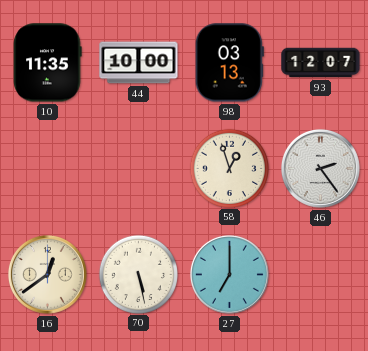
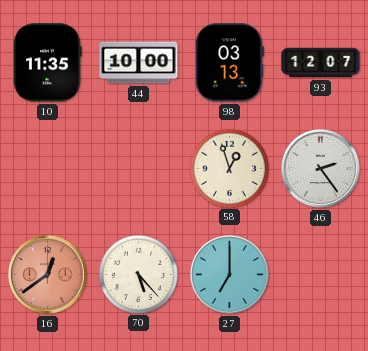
16 dial: cream -> salmon
70: 5:28 -> 5:23
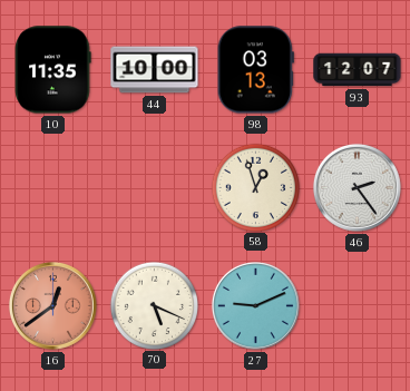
70: 5:23 -> 5:19
27: 7:00 -> 9:11
